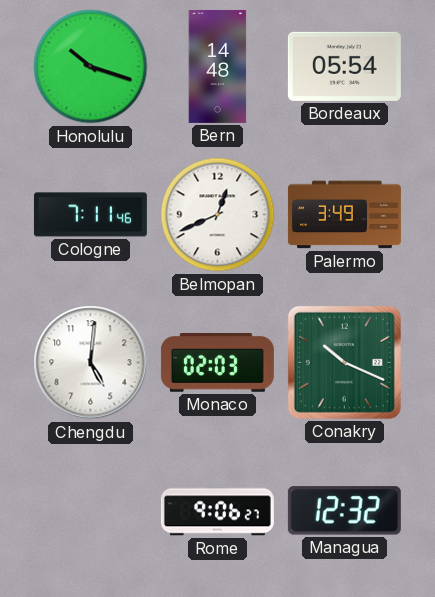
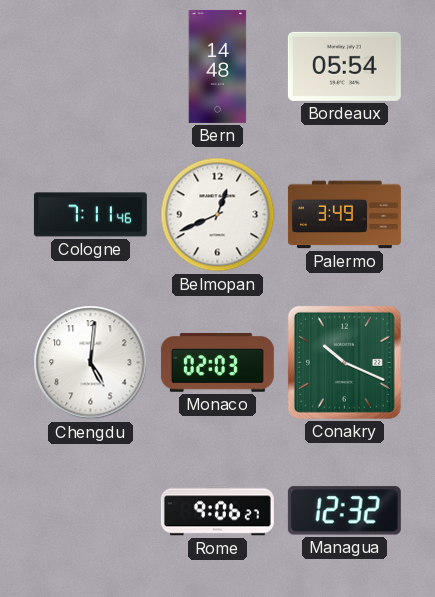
Honolulu: 10:18 -> none
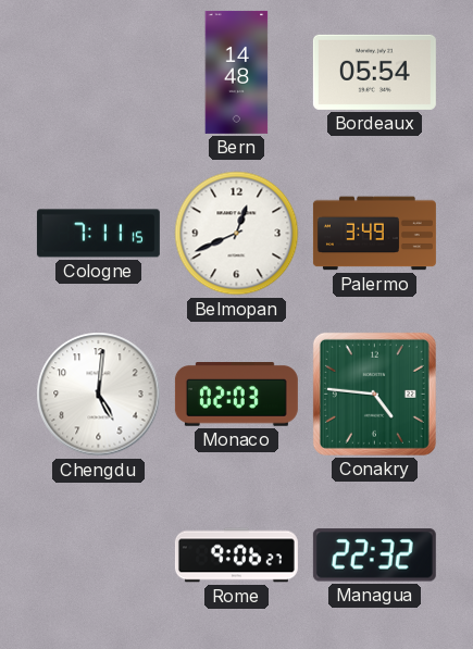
Cologne: 7:11:46 -> 7:11:15
Conakry: 10:19 -> 4:46
Managua: 12:32 -> 22:32
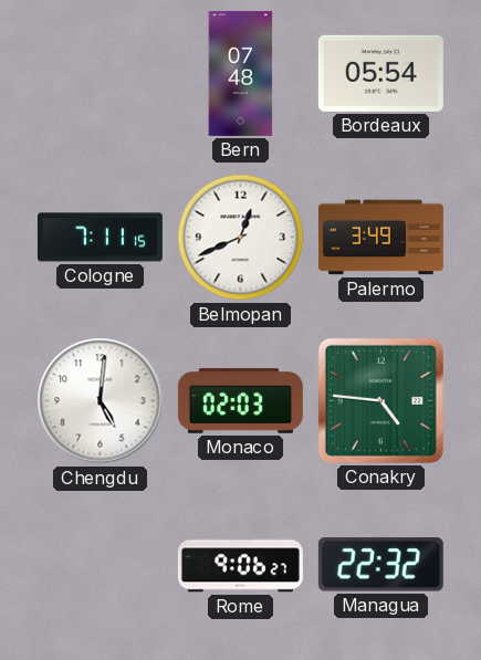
Bern: 14:48 -> 07:48
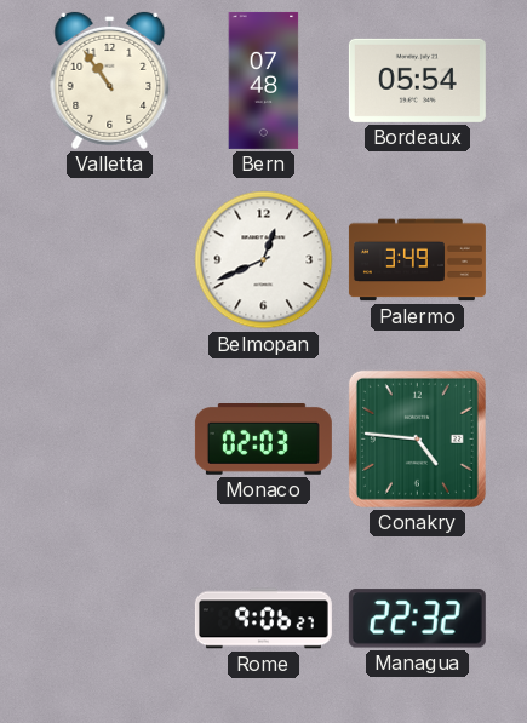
Valletta: none -> 10:54
Cologne: 7:11 -> none
Chengdu: 5:01 -> none
